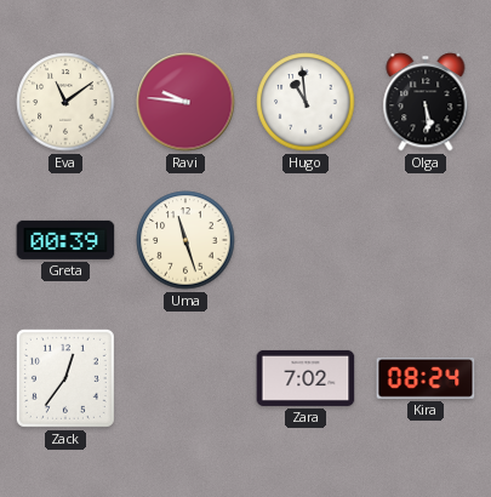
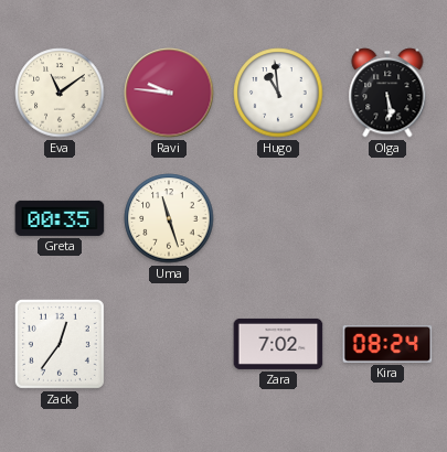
Greta: 00:39 -> 00:35
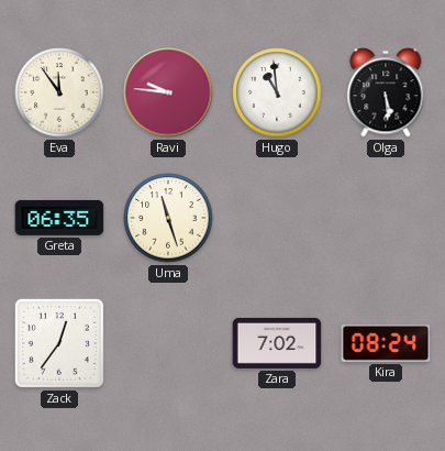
Eva: 11:09 -> 11:54
Greta: 00:35 -> 06:35
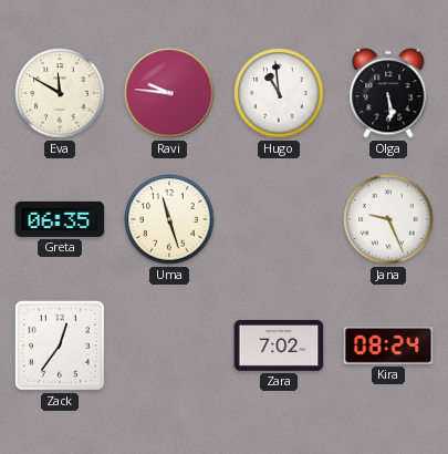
Eva: 11:54 -> 11:50
Jana: none -> 9:26
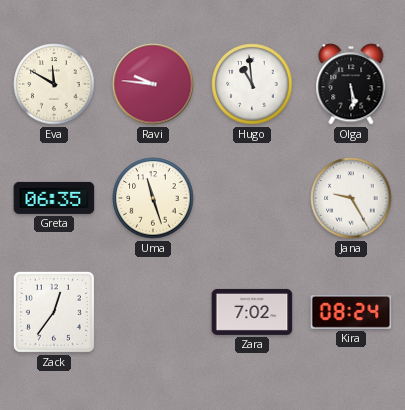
Jana: 9:26 -> 9:25
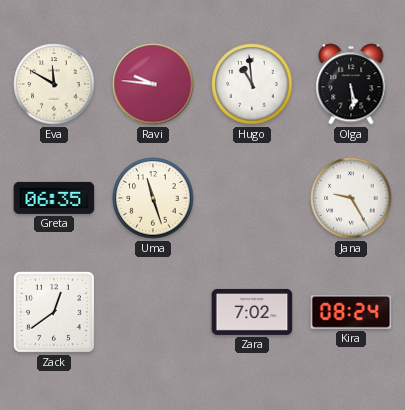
Zack: 12:36 -> 12:39
